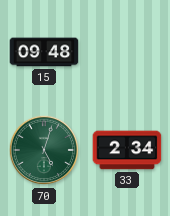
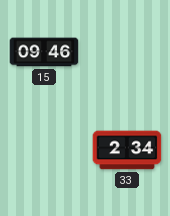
15: 09:48 -> 09:46
70: 5:03 -> none
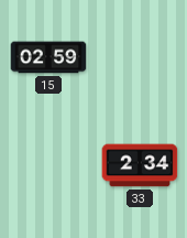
15: 09:46 -> 02:59
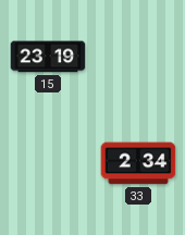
15: 02:59 -> 23:19
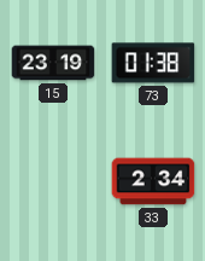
73: none -> 01:38
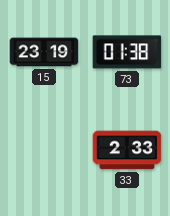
33: 2:34 -> 2:33
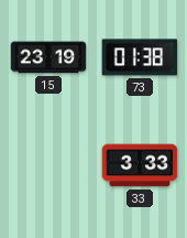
33: 2:33 -> 3:33
